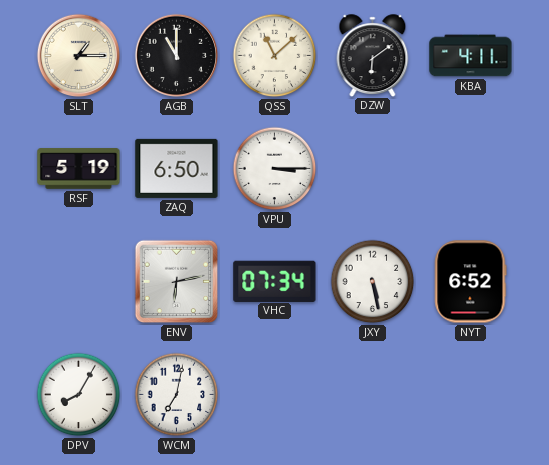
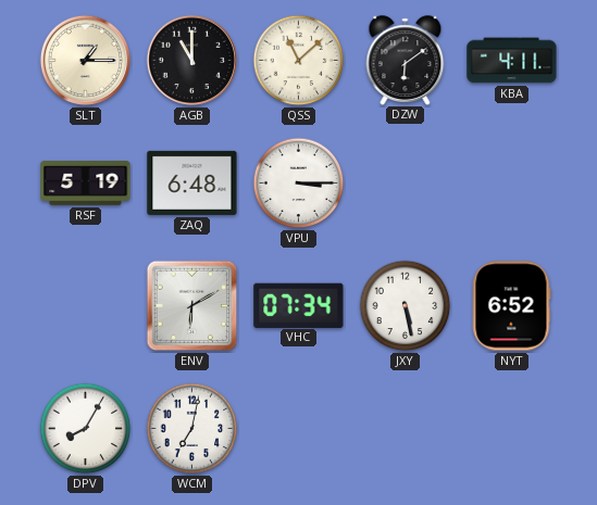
ZAQ: 6:50 -> 6:48
ENV: 6:13 -> 6:10
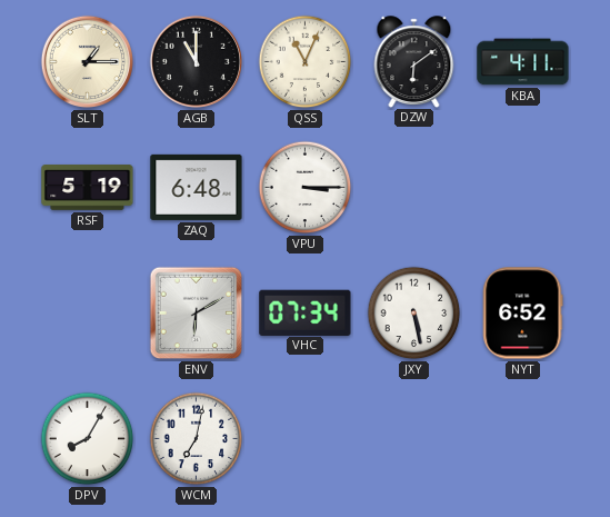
QSS: 11:08 -> 11:04
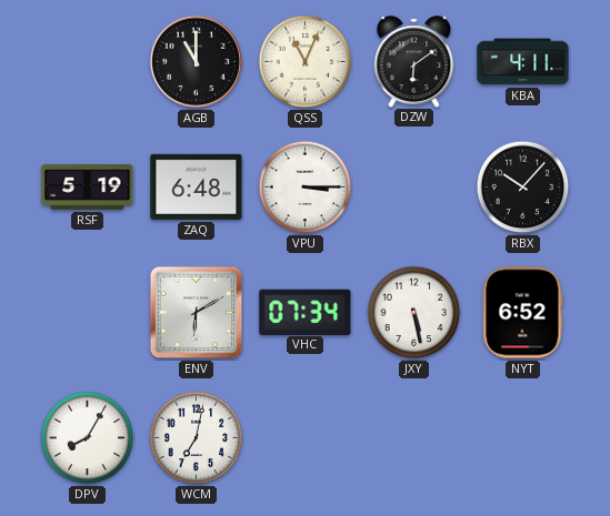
SLT: 1:15 -> none
RBX: none -> 10:07
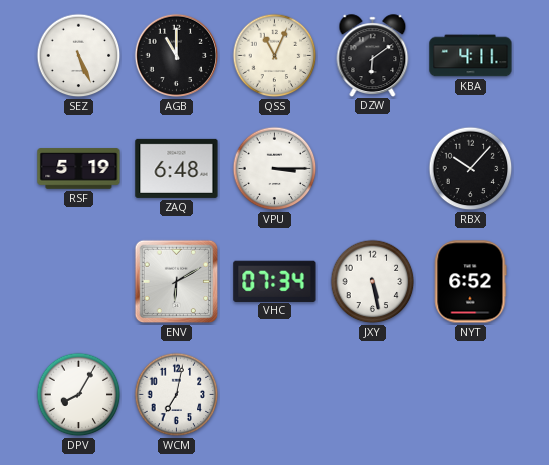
SEZ: none -> 5:26
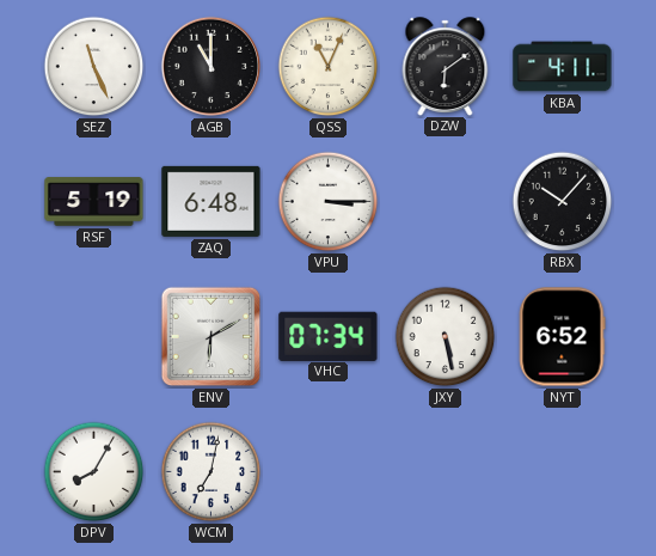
SEZ: 5:26 -> 11:26
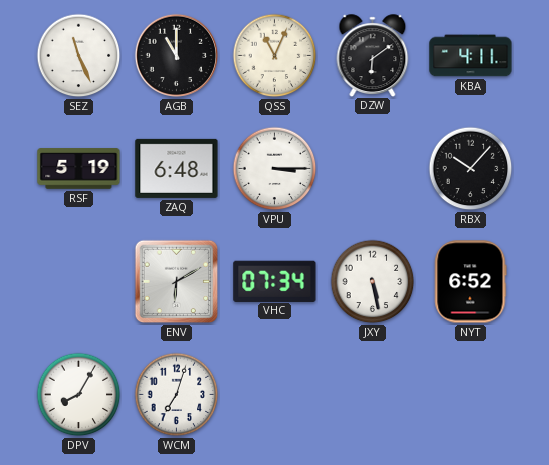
WCM: 7:02 -> 7:03
